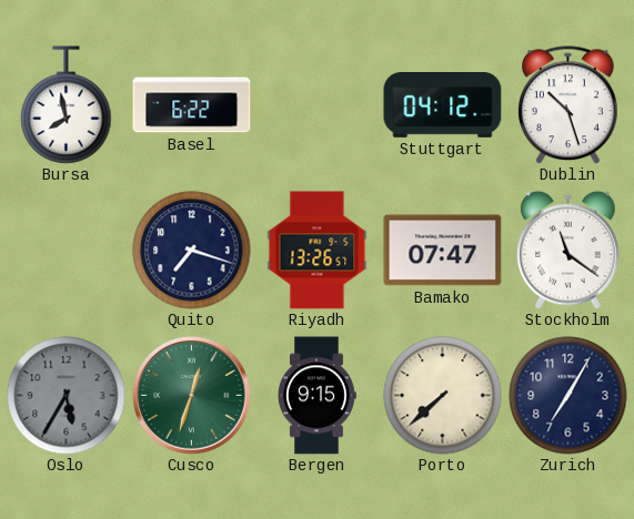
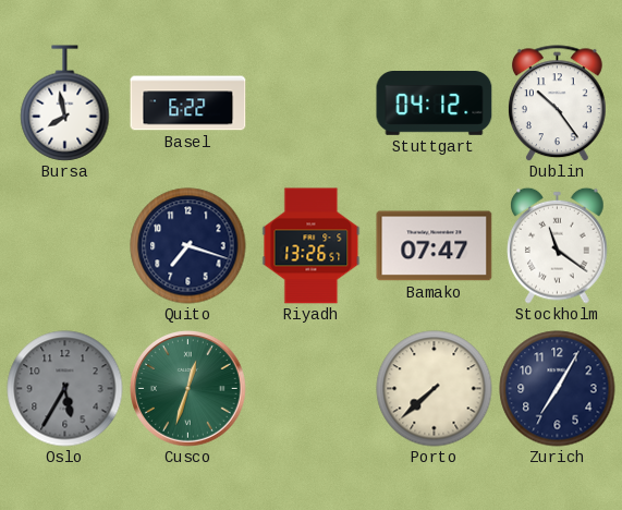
Dublin: 10:27 -> 10:24
Bergen: 9:15 -> none
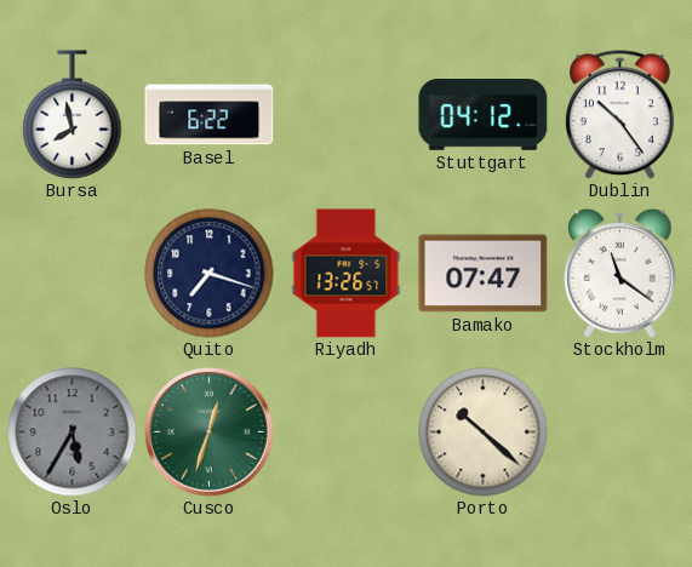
Porto: 7:38 -> 10:22
Zurich: 7:05 -> none
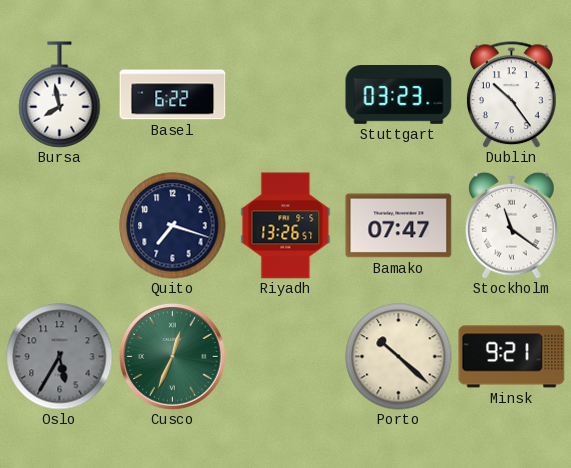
Stuttgart: 04:12 -> 03:23
Cusco: 12:33 -> 12:34
Minsk: none -> 9:21
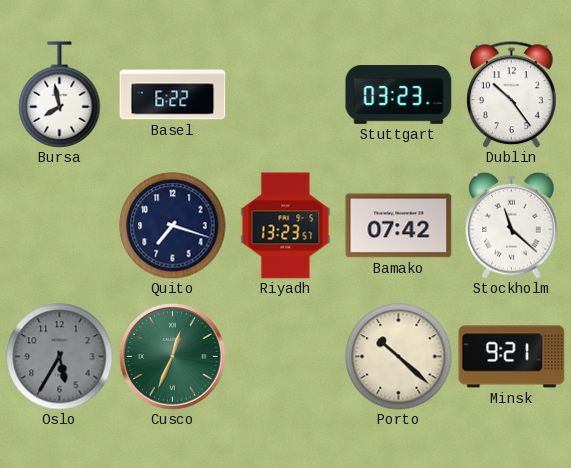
Riyadh: 13:26 -> 13:23
Bamako: 07:47 -> 07:42
Stockholm: 11:21 -> 11:22
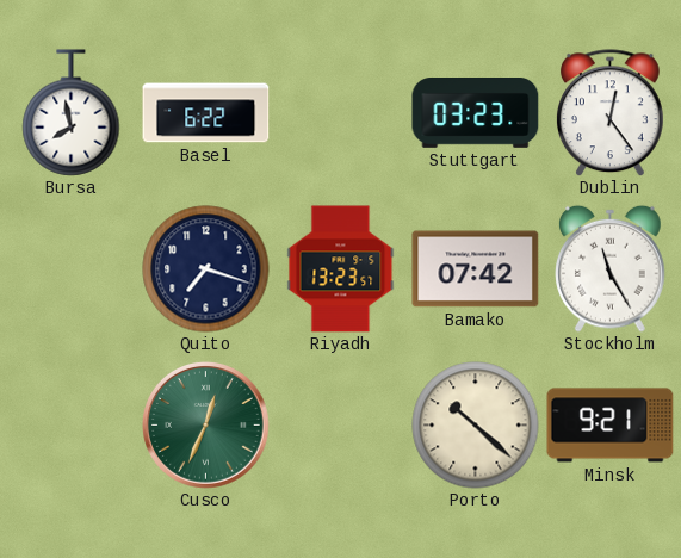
Dublin: 10:24 -> 12:24
Stockholm: 11:22 -> 11:25
Oslo: 5:35 -> none
